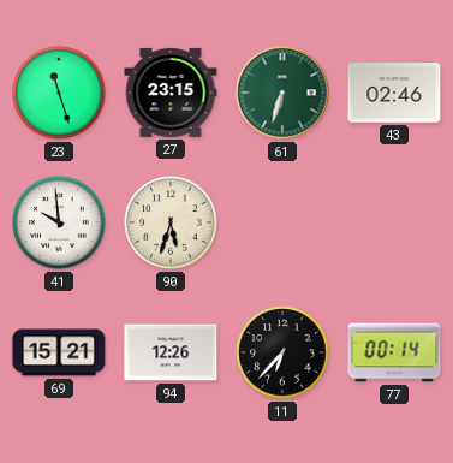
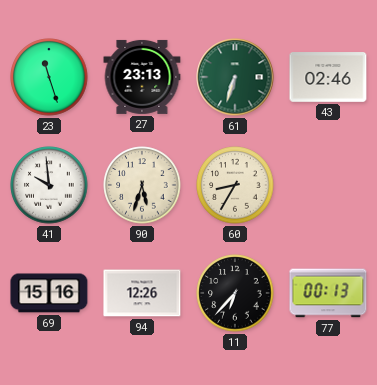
27: 23:15 -> 23:13
60: none -> 8:35
69: 15:21 -> 15:16
77: 00:14 -> 00:13
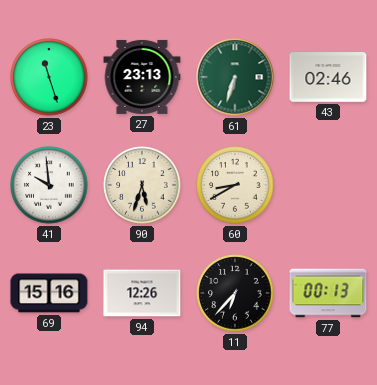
60: 8:35 -> 8:40
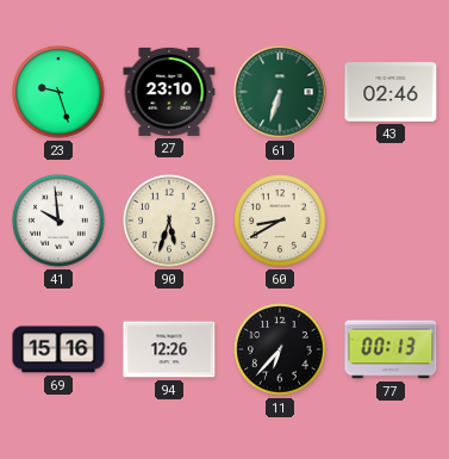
23: 11:27 -> 9:27
27: 23:13 -> 23:10
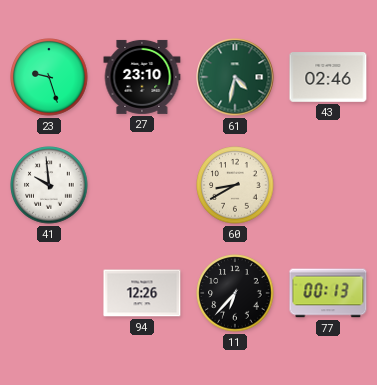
61: 6:33 -> 4:32
90: 5:33 -> none
69: 15:16 -> none
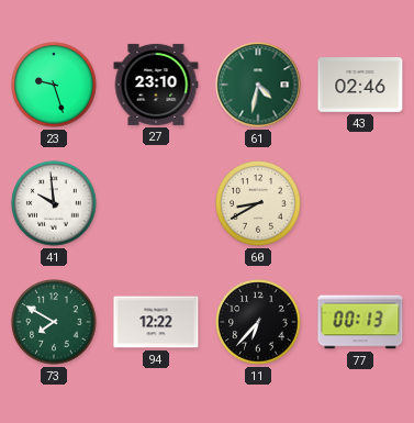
73: none -> 7:50
94: 12:26 -> 12:22
